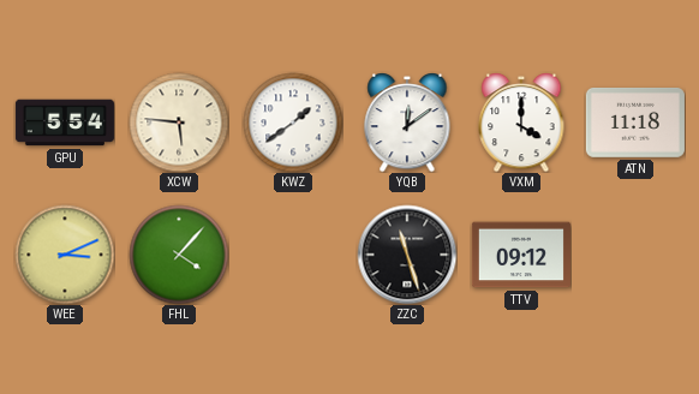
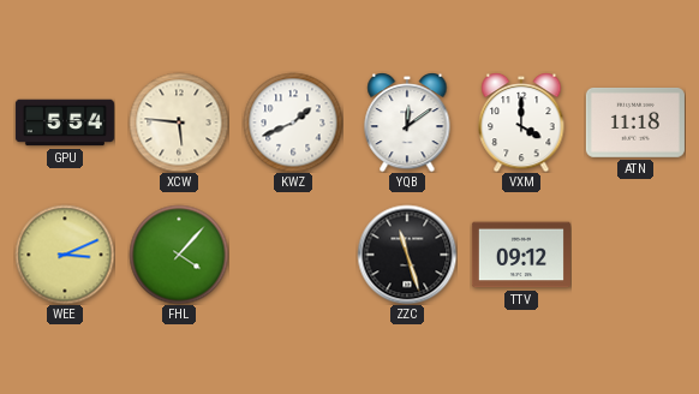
KWZ: 1:39 -> 1:41
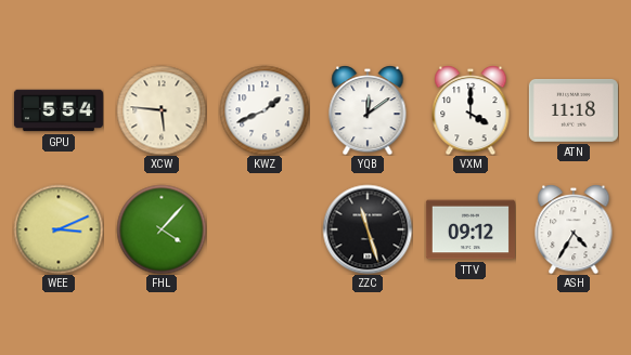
ASH: none -> 4:35
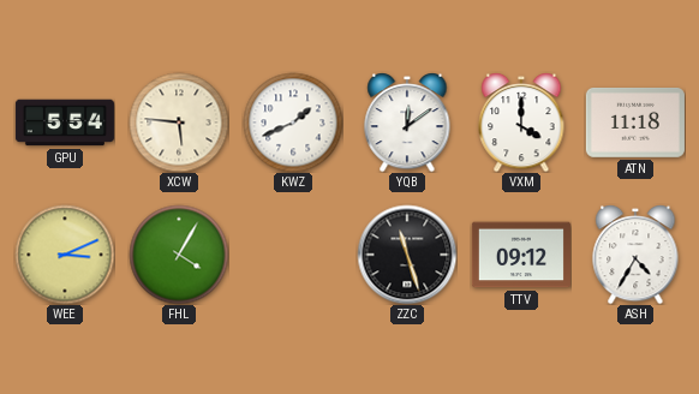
FHL: 4:07 -> 4:05
